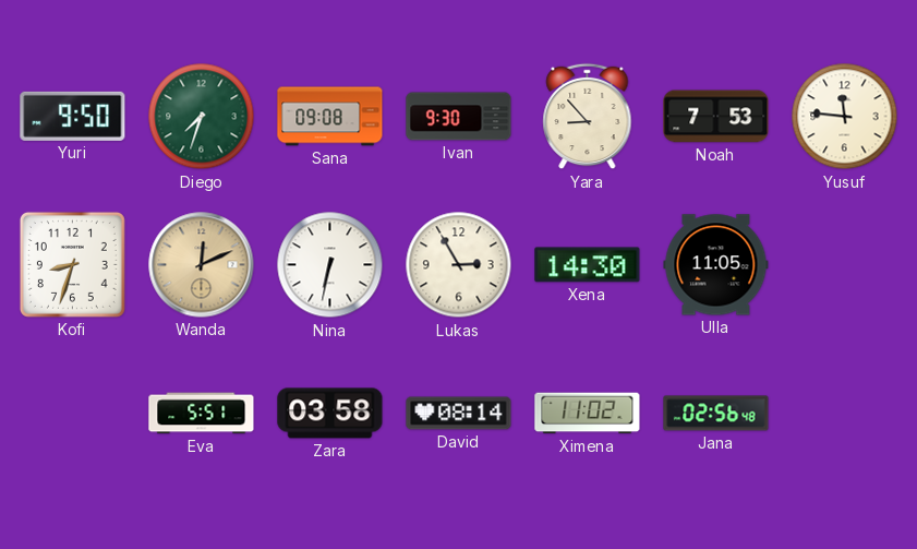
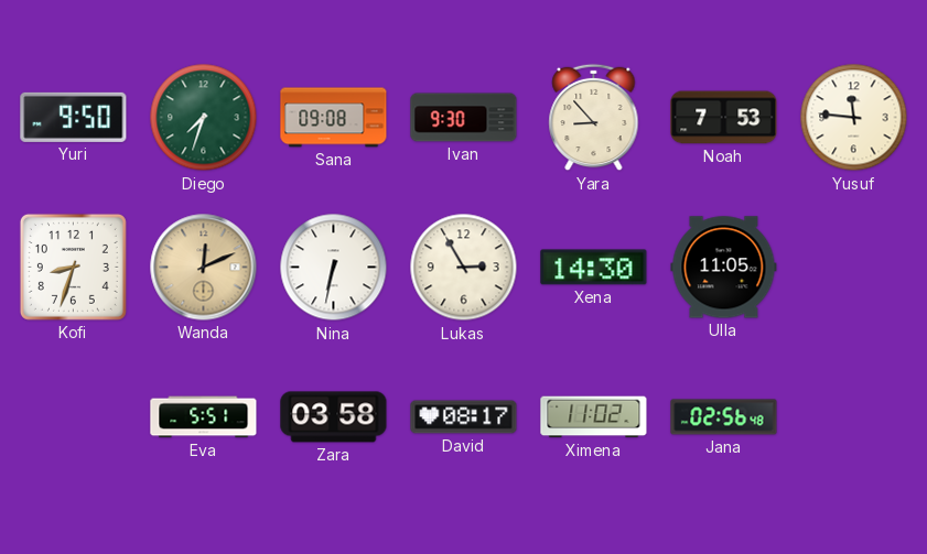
David: 08:14 -> 08:17
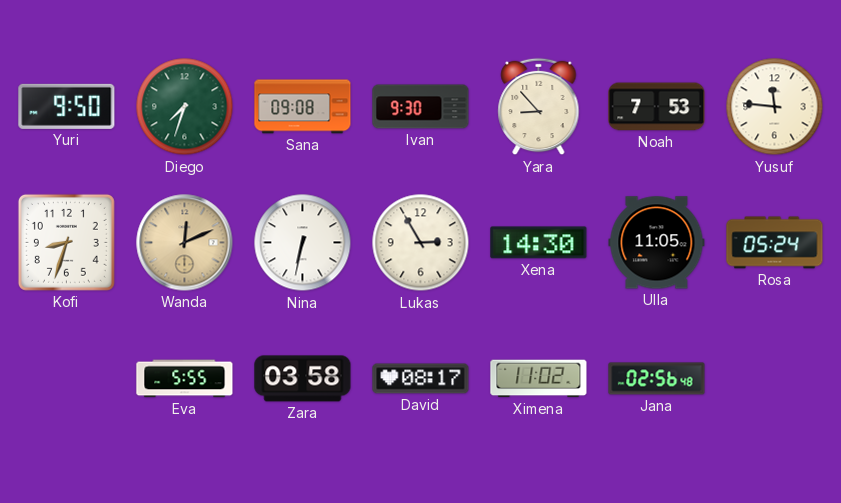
Rosa: none -> 05:24
Eva: 5:51 -> 5:55
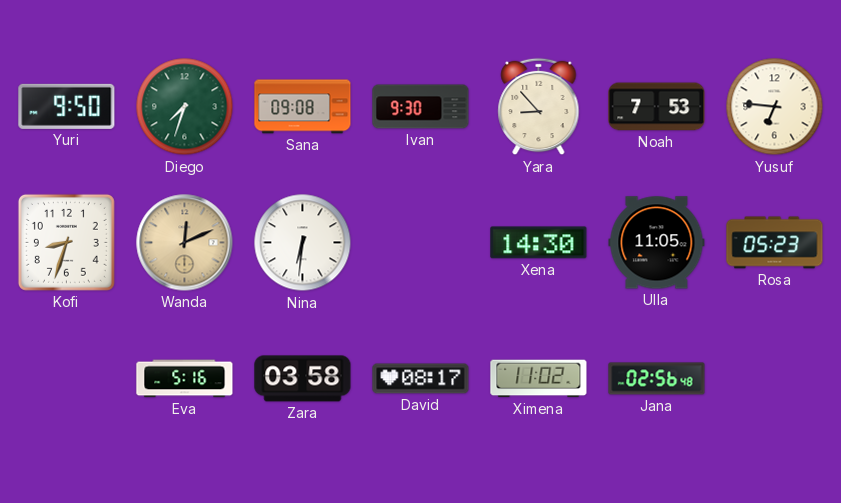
Yusuf: 11:46 -> 6:46
Nina: 6:32 -> 6:31
Lukas: 2:55 -> none
Rosa: 05:24 -> 05:23
Eva: 5:55 -> 5:16
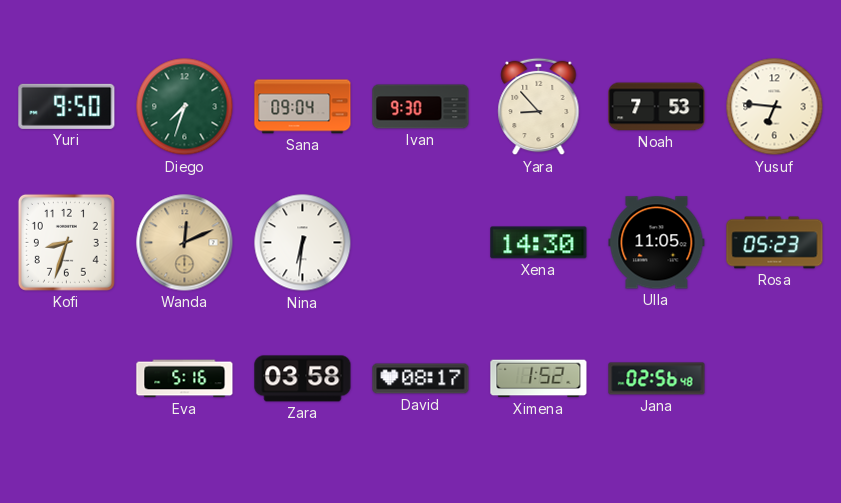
Sana: 09:08 -> 09:04
Ximena: 11:02 -> 1:52
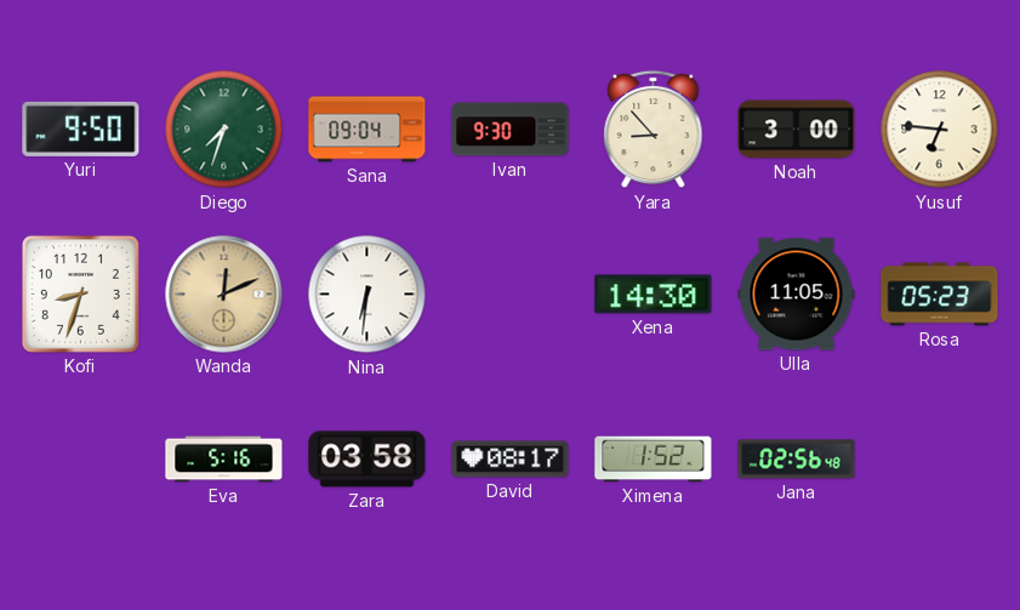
Noah: 7:53 -> 3:00
